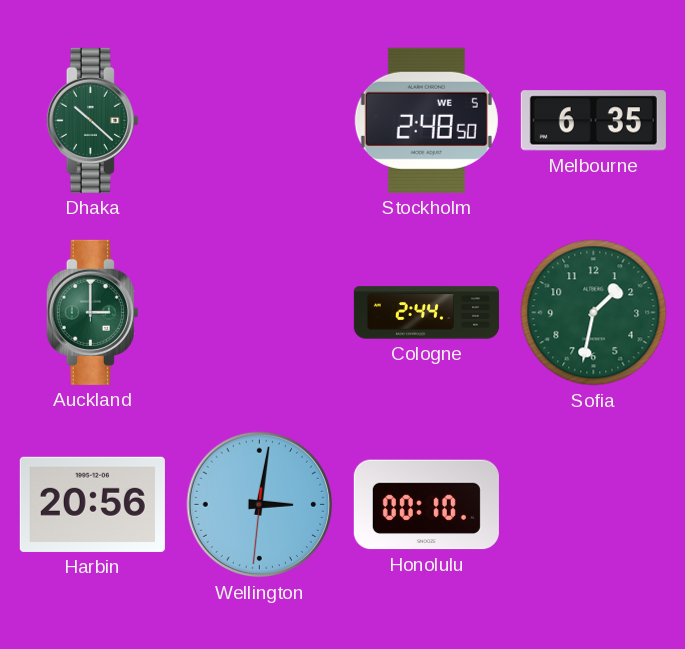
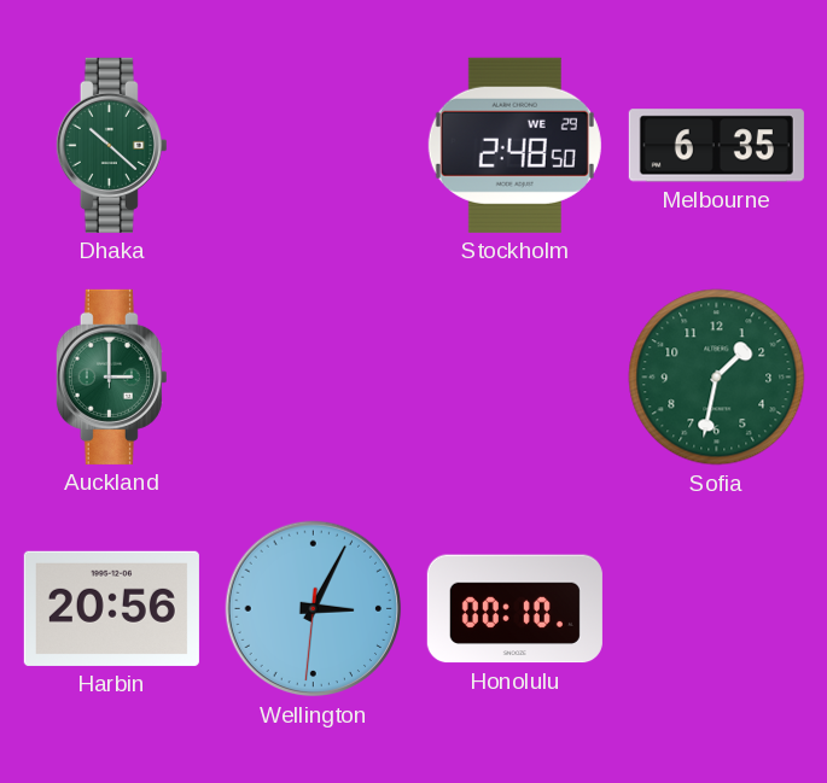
Stockholm date: WE 5 -> WE 29
Cologne: 2:44 -> none
Wellington: 3:01 -> 3:04
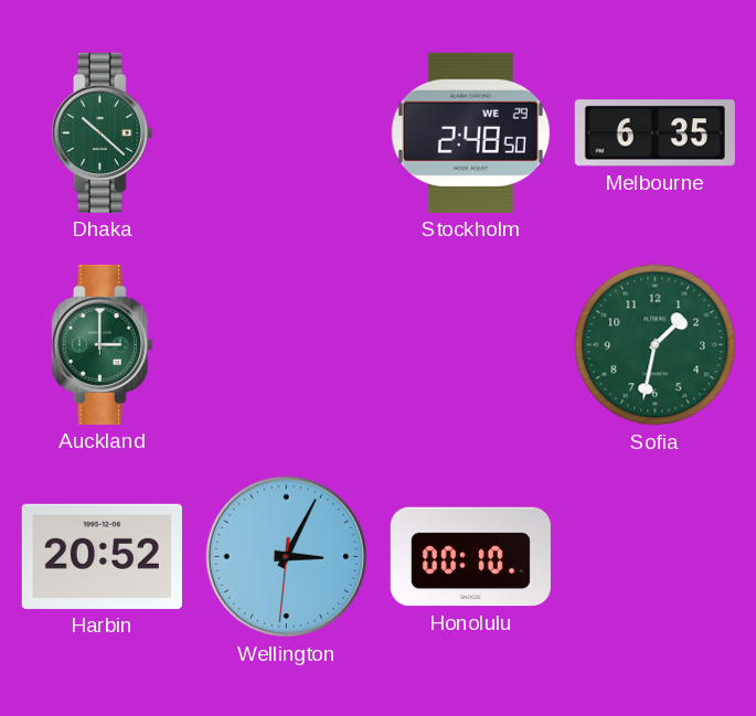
Harbin: 20:56 -> 20:52
